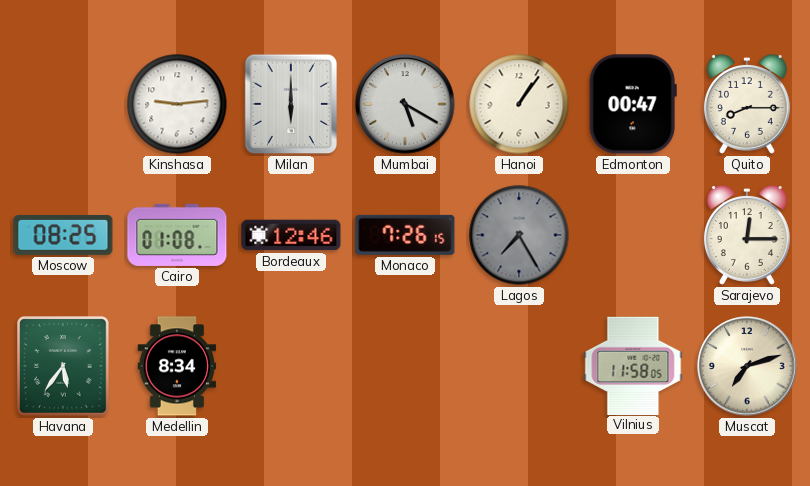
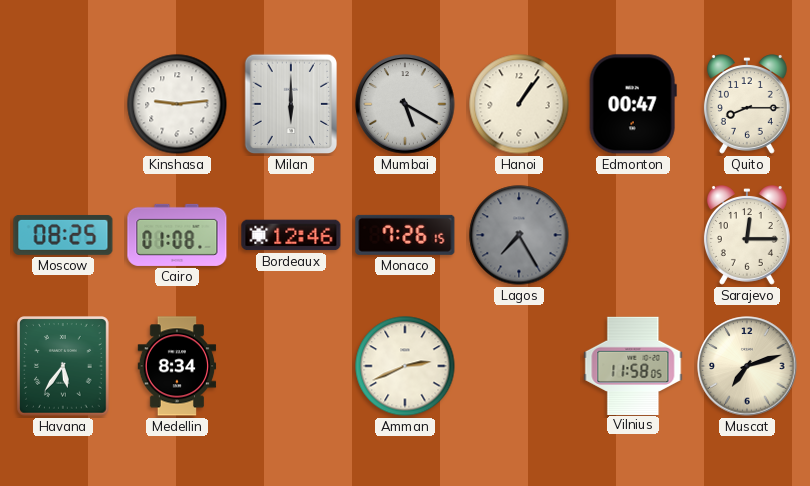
Amman: none -> 2:41
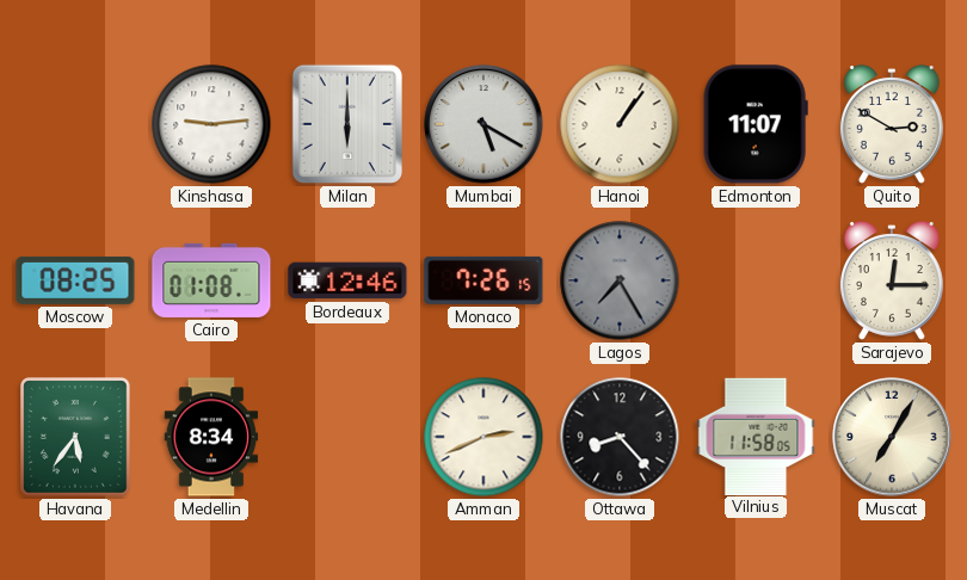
Edmonton: 00:47 -> 11:07
Quito: 8:15 -> 2:50
Ottawa: none -> 8:23
Muscat: 7:12 -> 7:05
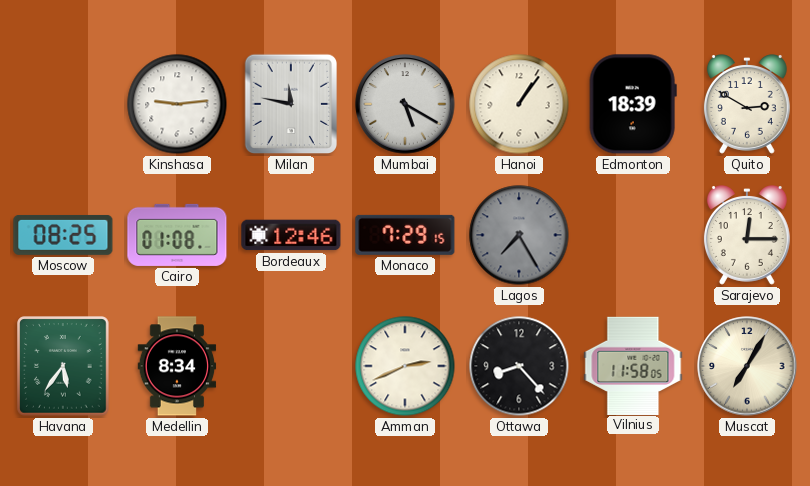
Milan: 6:00 -> 11:47
Edmonton: 11:07 -> 18:39
Monaco: 7:26 -> 7:29
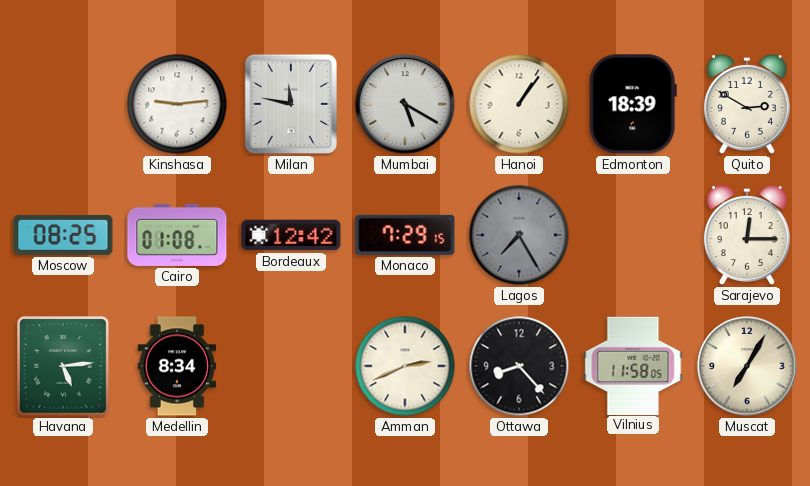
Bordeaux: 12:46 -> 12:42
Havana: 5:36 -> 5:14
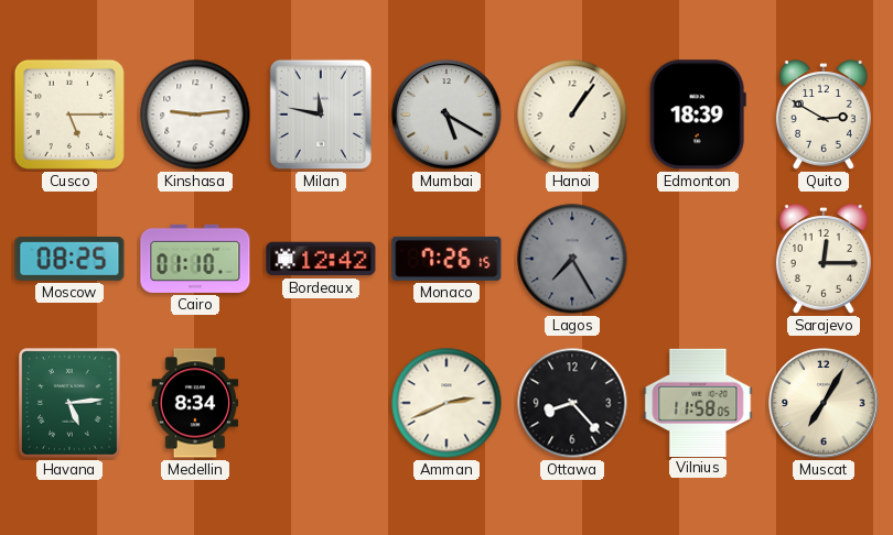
Cusco: none -> 5:15
Cairo: 01:08 -> 01:10
Monaco: 7:29 -> 7:26
